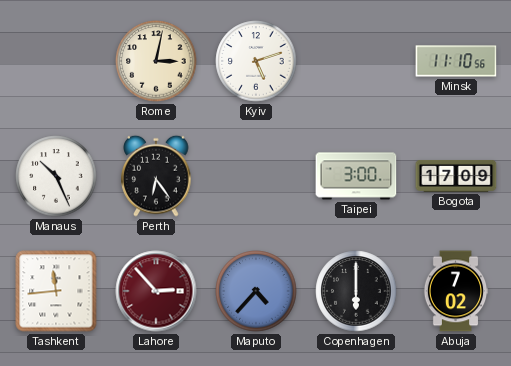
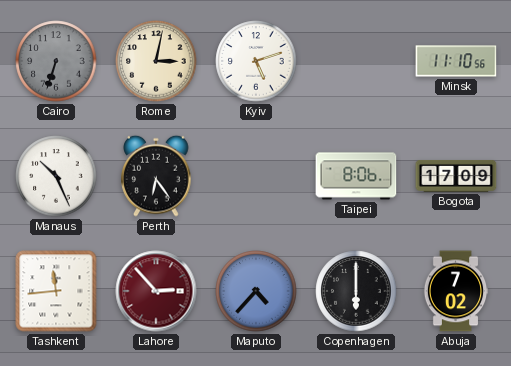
Cairo: none -> 6:33
Taipei: 3:00 -> 8:06
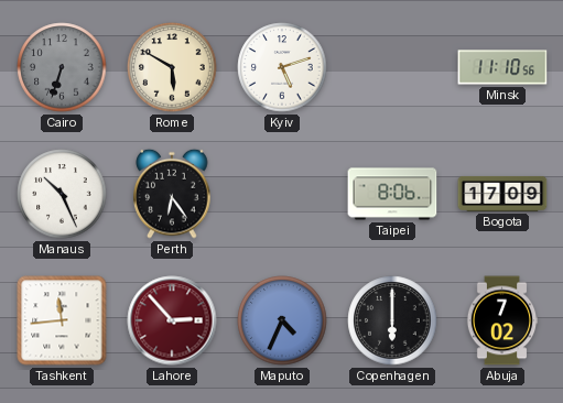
Rome: 3:02 -> 5:50
Maputo: 4:37 -> 4:34
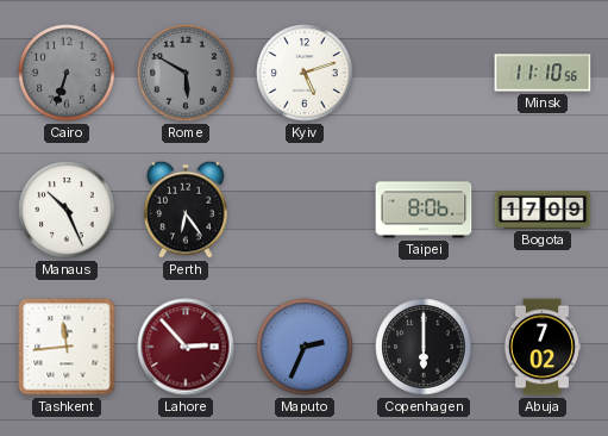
Rome dial: cream -> grey
Maputo: 4:34 -> 2:34
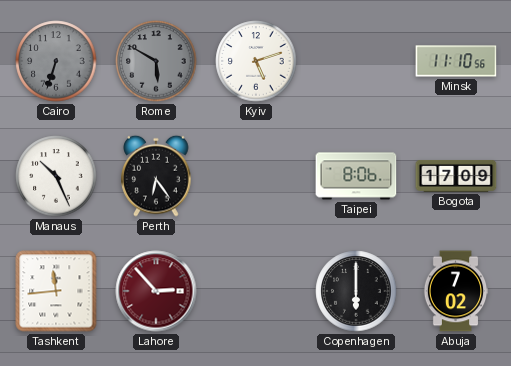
Maputo: 2:34 -> none
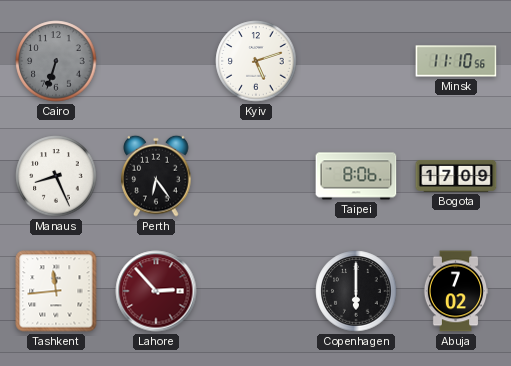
Rome: 5:50 -> none
Manaus: 10:26 -> 8:26
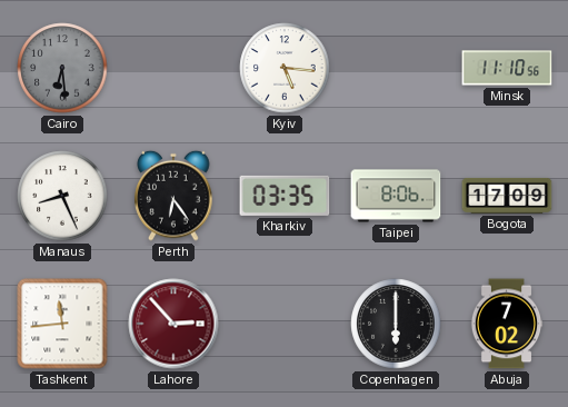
Cairo: 6:33 -> 6:29
Kyiv: 5:12 -> 5:16
Kharkiv: none -> 03:35
